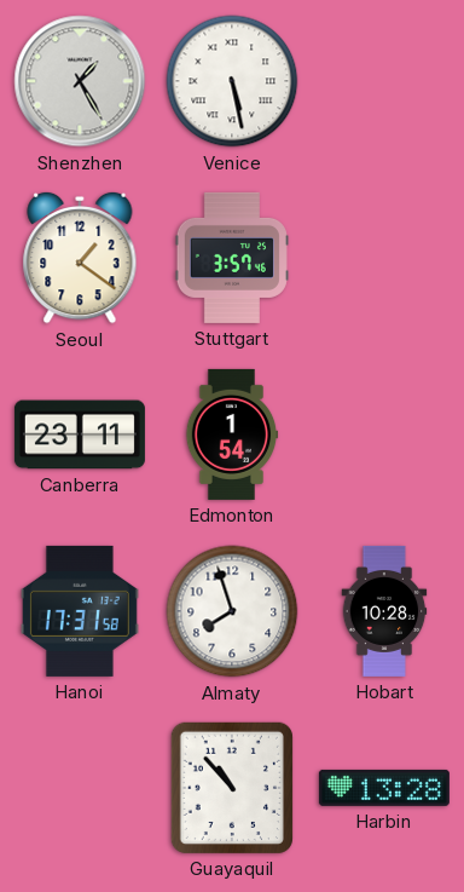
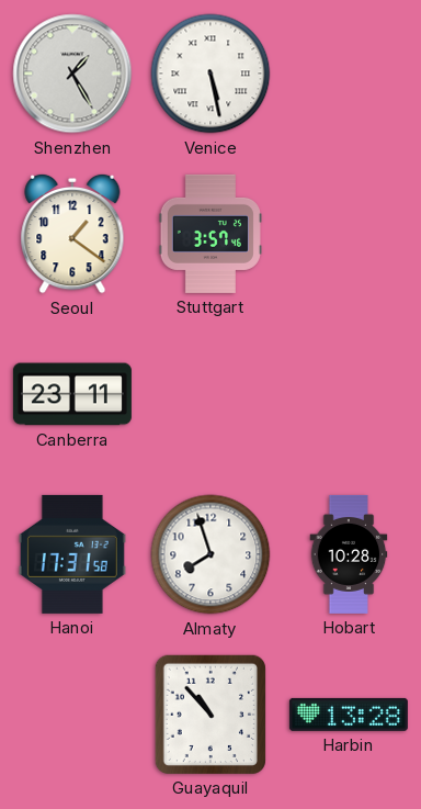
Edmonton: 1:54 -> none
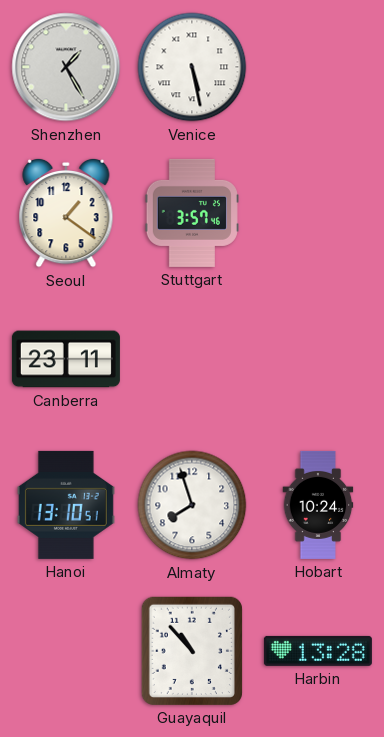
Hanoi: 17:31 -> 13:10
Hobart: 10:28 -> 10:24
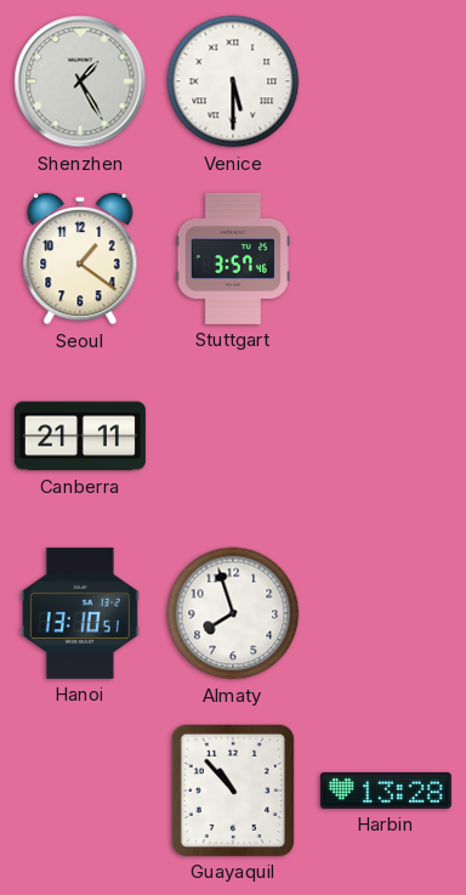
Venice: 5:28 -> 5:30
Canberra: 23:11 -> 21:11
Hobart: 10:24 -> none
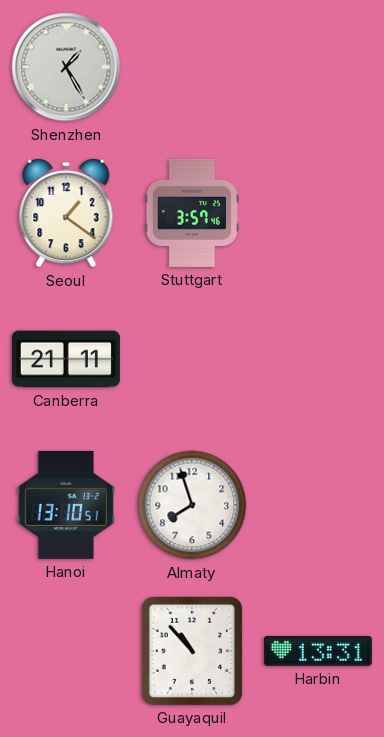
Venice: 5:30 -> none
Harbin: 13:28 -> 13:31
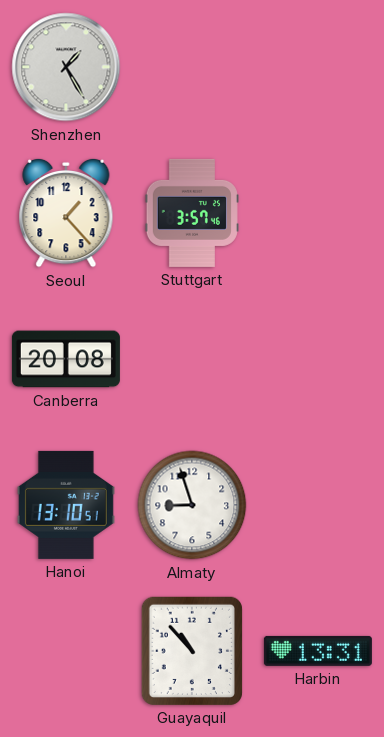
Seoul: 1:21 -> 1:23
Canberra: 21:11 -> 20:08
Almaty: 7:57 -> 8:57
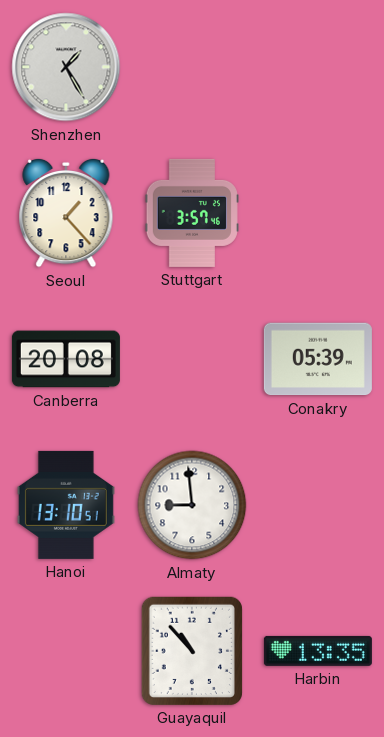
Conakry: none -> 05:39
Almaty: 8:57 -> 8:59
Harbin: 13:31 -> 13:35
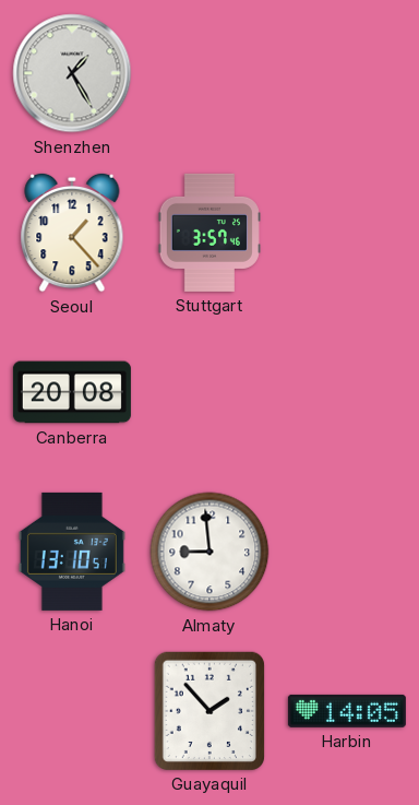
Conakry: 05:39 -> none
Guayaquil: 10:53 -> 1:53
Harbin: 13:35 -> 14:05
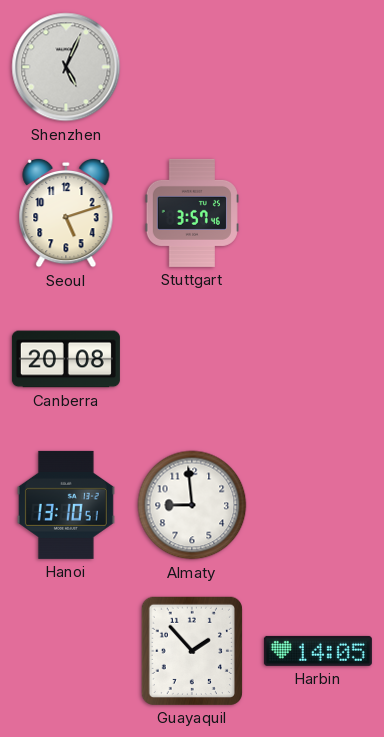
Shenzhen: 1:25 -> 5:04
Seoul: 1:23 -> 5:12
